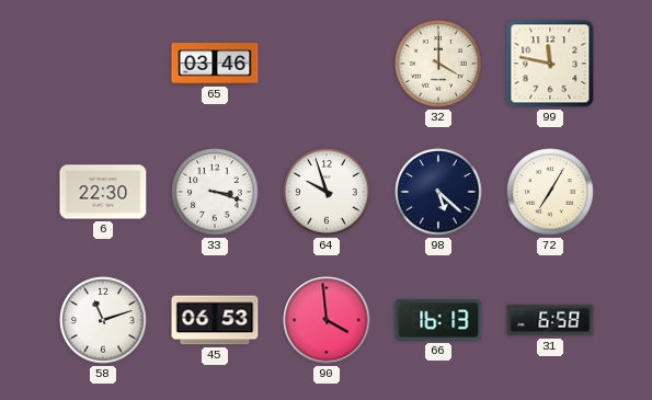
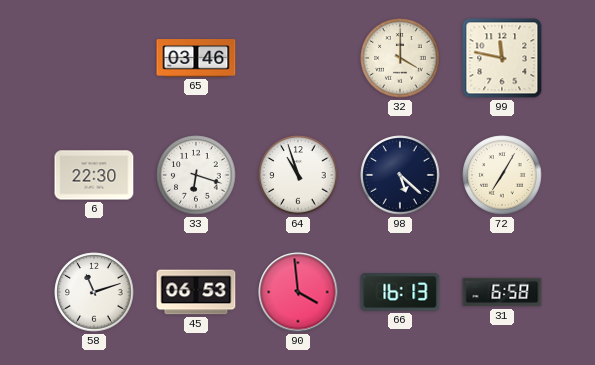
33: 3:18 -> 6:18
64: 9:57 -> 10:57
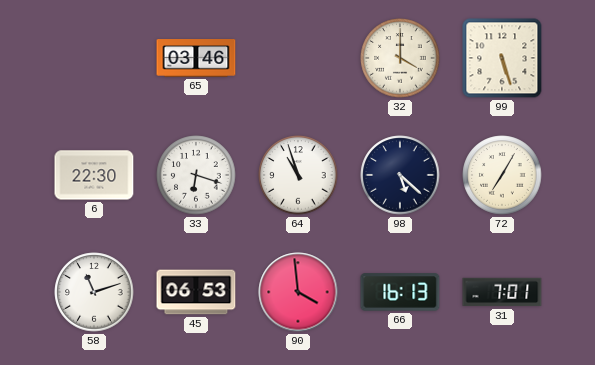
99: 11:47 -> 5:27
31: 6:58 -> 7:01
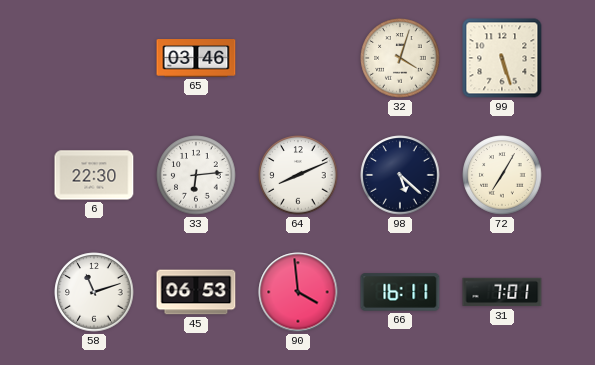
32: 4:00 -> 4:03
33: 6:18 -> 6:14
64: 10:57 -> 8:11
66: 16:13 -> 16:11
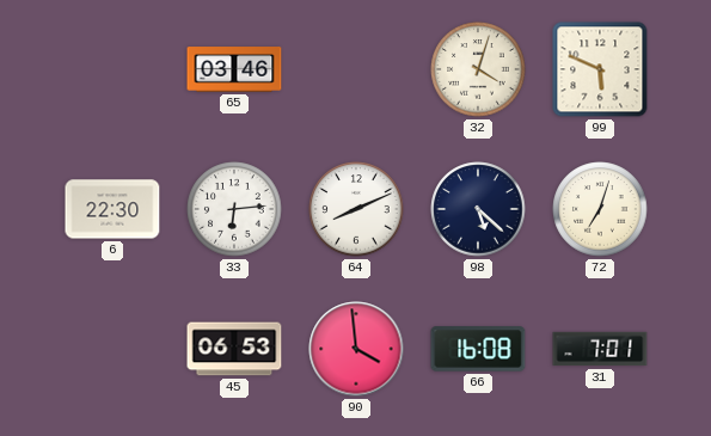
99: 5:27 -> 5:49
72: 7:05 -> 7:03
58: 11:12 -> none
66: 16:11 -> 16:08
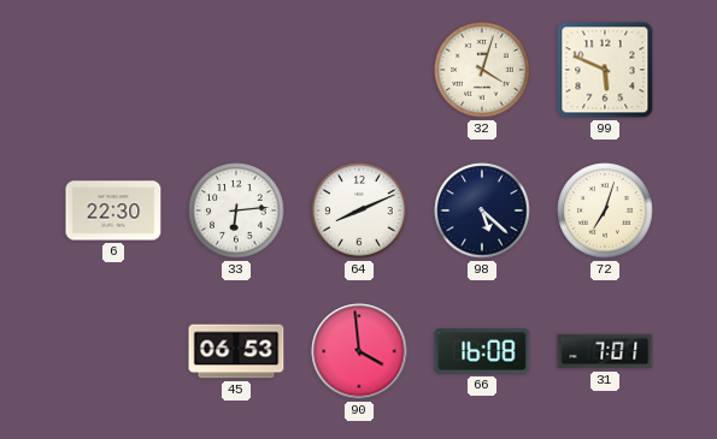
65: 03:46 -> none
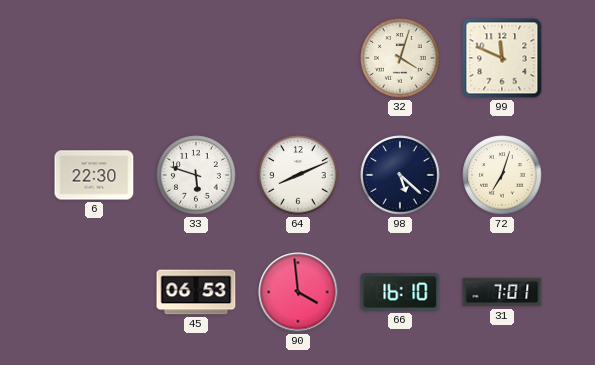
99: 5:49 -> 11:49
33: 6:14 -> 5:48
66: 16:08 -> 16:10
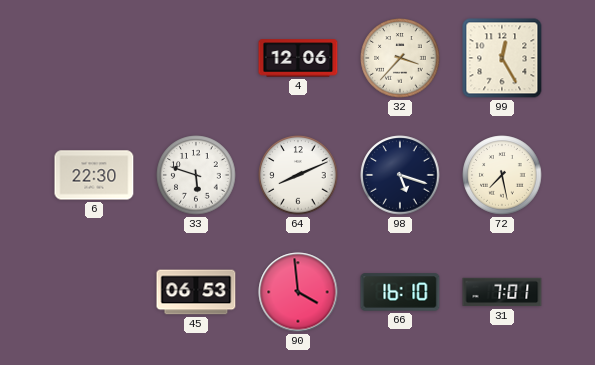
4: none -> 12:06
32: 4:03 -> 3:37
99: 11:49 -> 12:25
98: 5:22 -> 5:18
72: 7:03 -> 7:28
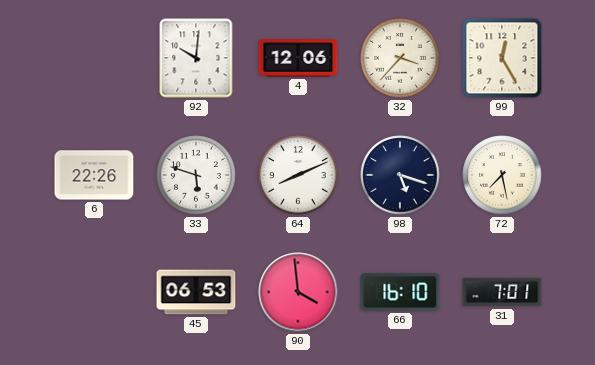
92: none -> 10:01
6: 22:30 -> 22:26
